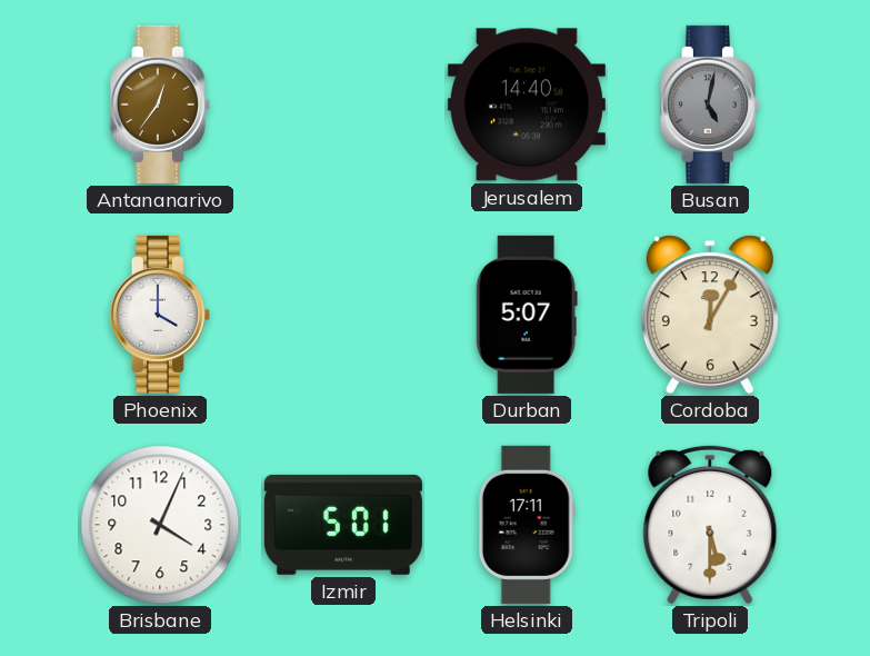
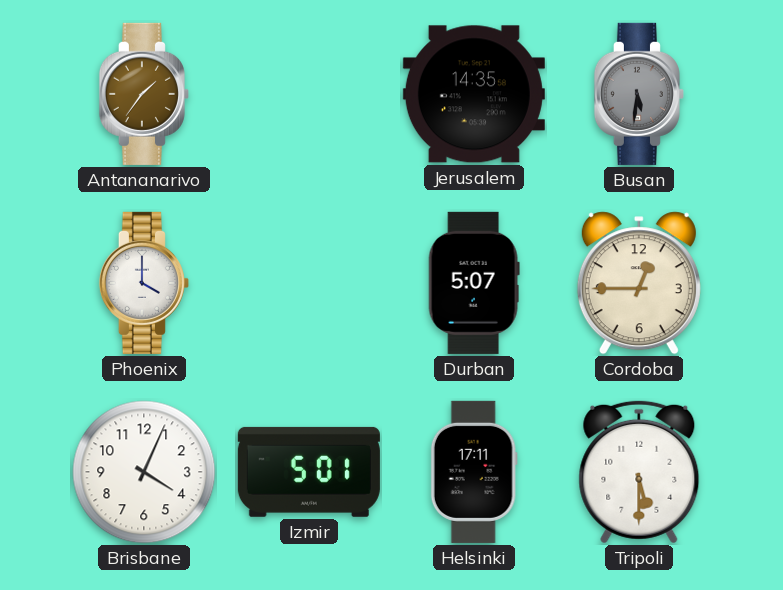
Antananarivo: 12:36 -> 1:36
Jerusalem: 14:40 -> 14:35
Busan: 5:02 -> 5:31
Cordoba: 12:05 -> 12:45
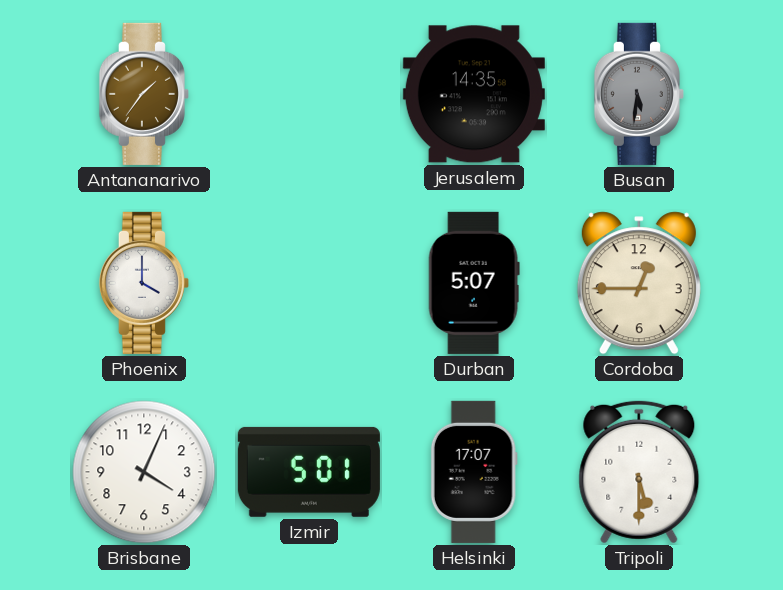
Helsinki: 17:11 -> 17:07
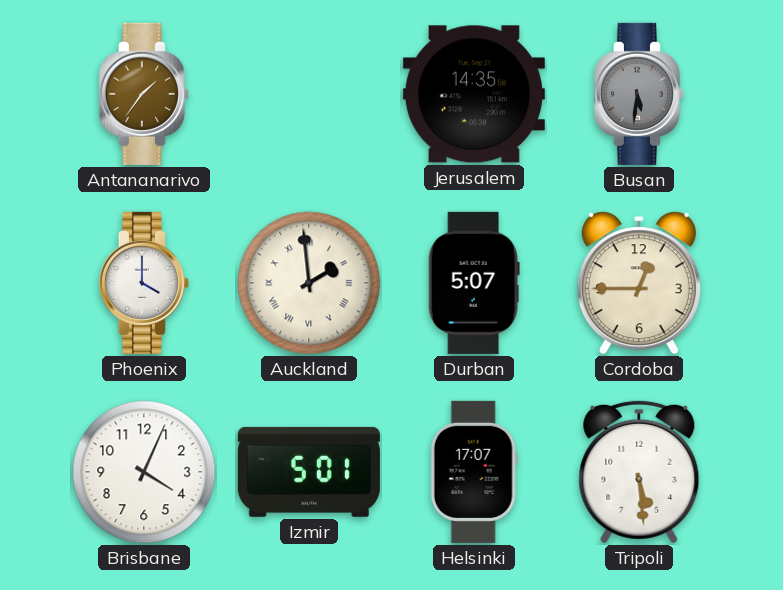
Auckland: none -> 1:59
Tripoli: 5:30 -> 5:29
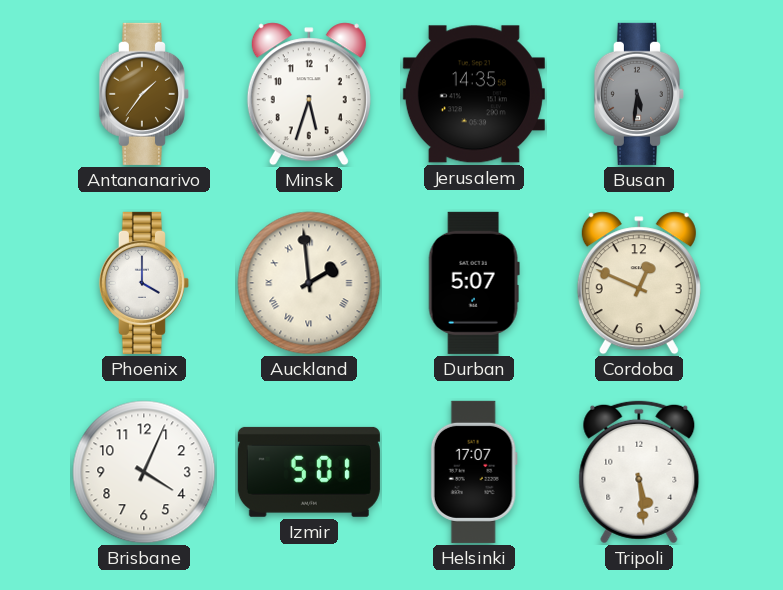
Minsk: none -> 5:33
Cordoba: 12:45 -> 12:49
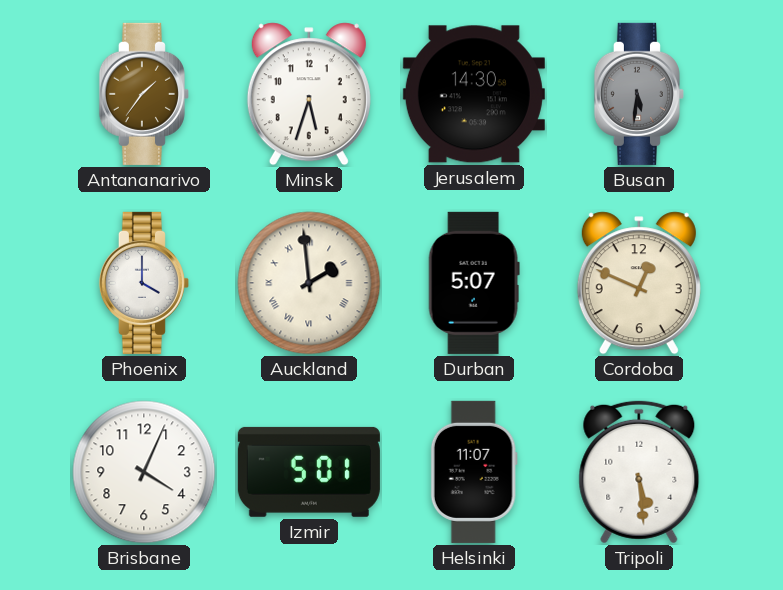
Jerusalem: 14:35 -> 14:30
Helsinki: 17:07 -> 11:07
